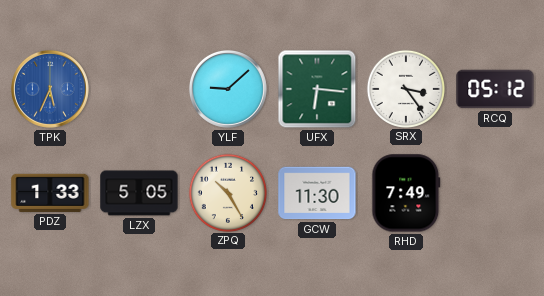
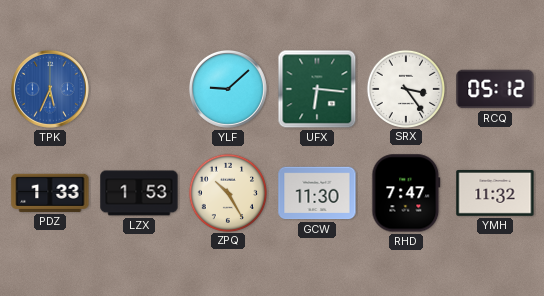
LZX: 5:05 -> 1:53
RHD: 7:49 -> 7:47
YMH: none -> 11:32
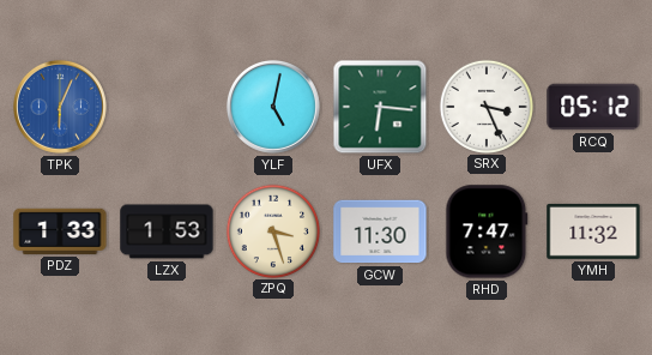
TPK: 5:34 -> 6:04
YLF: 9:08 -> 5:02
SRX: 3:24 -> 3:26
ZPQ: 10:25 -> 3:27
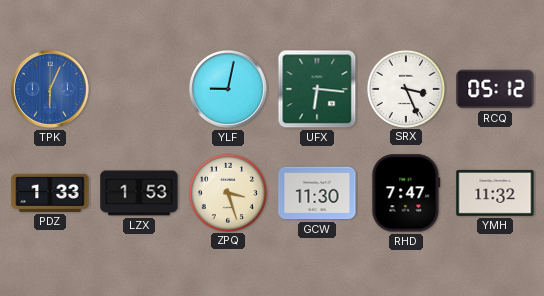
YLF: 5:02 -> 9:02
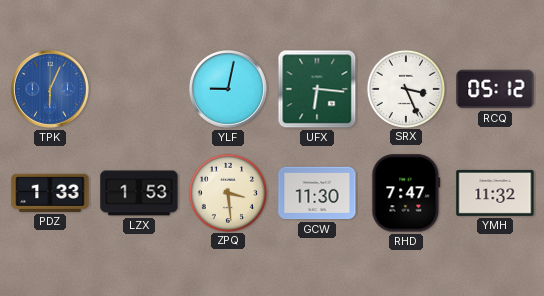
ZPQ: 3:27 -> 3:29
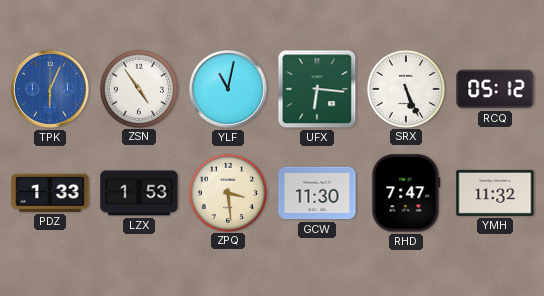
ZSN: none -> 4:54
YLF: 9:02 -> 11:02
SRX: 3:26 -> 5:26
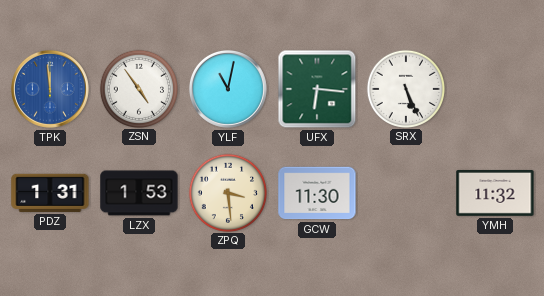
TPK: 6:04 -> 11:59
RCQ: 05:12 -> none
PDZ: 1:33 -> 1:31
RHD: 7:47 -> none
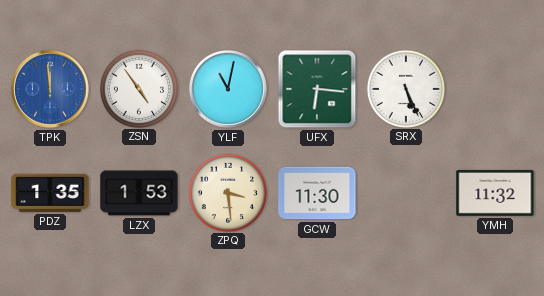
PDZ: 1:31 -> 1:35
